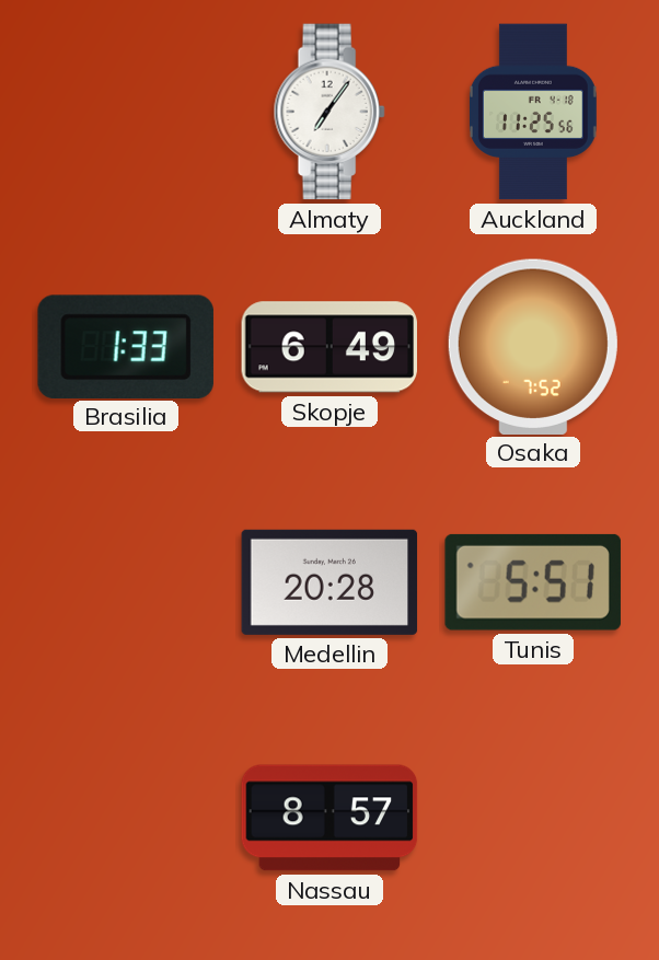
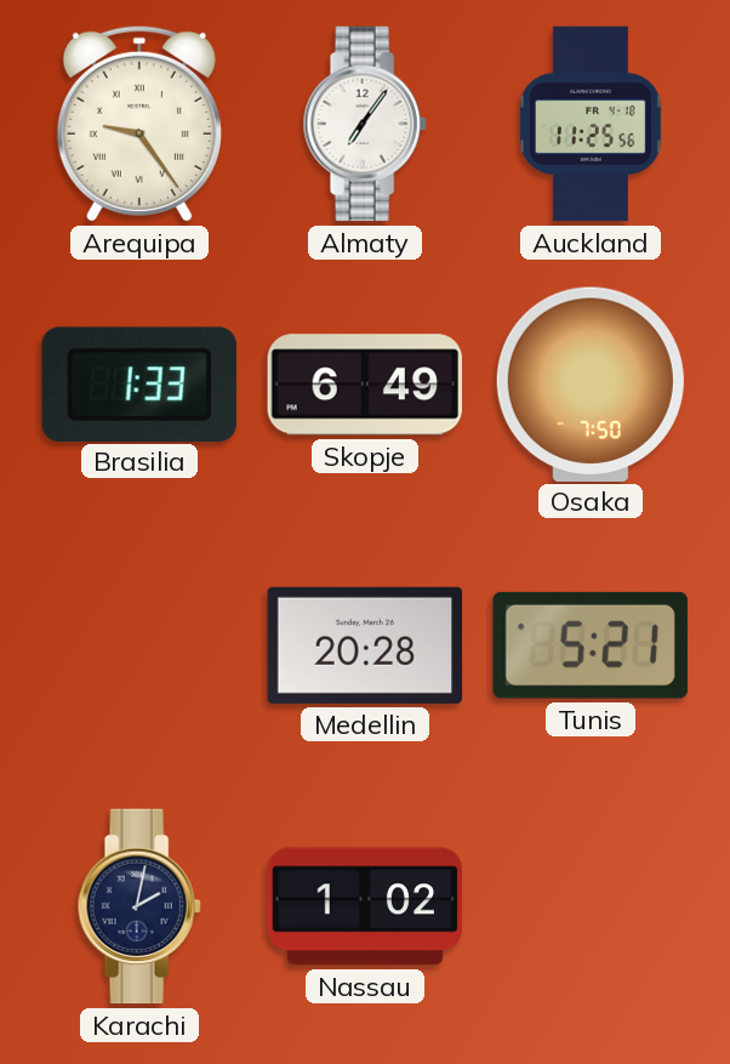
Arequipa: none -> 9:24
Osaka: 7:52 -> 7:50
Tunis: 5:51 -> 5:21
Karachi: none -> 2:02
Nassau: 8:57 -> 1:02
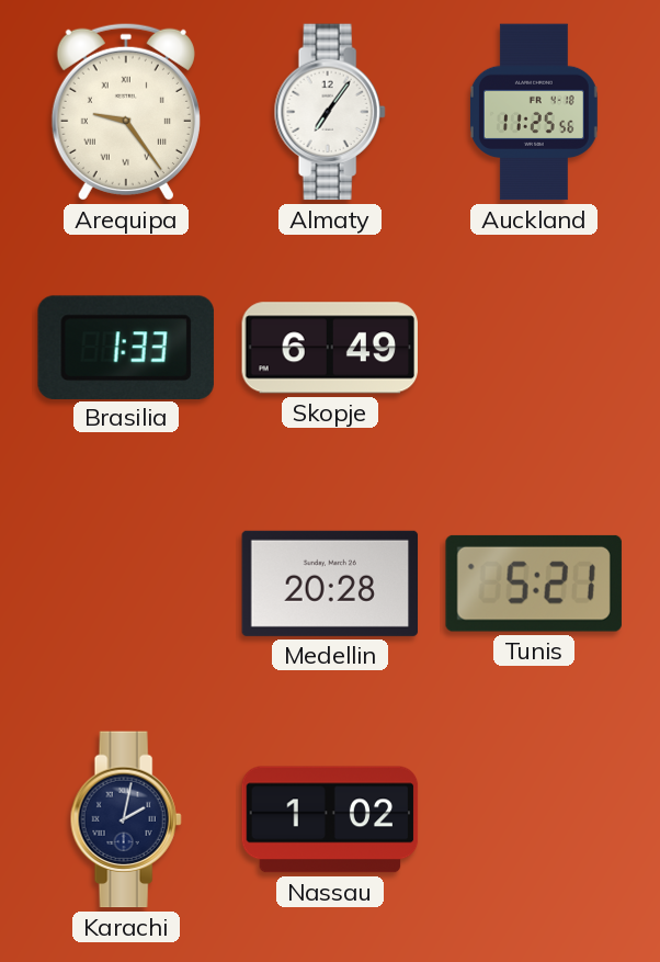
Osaka: 7:50 -> none
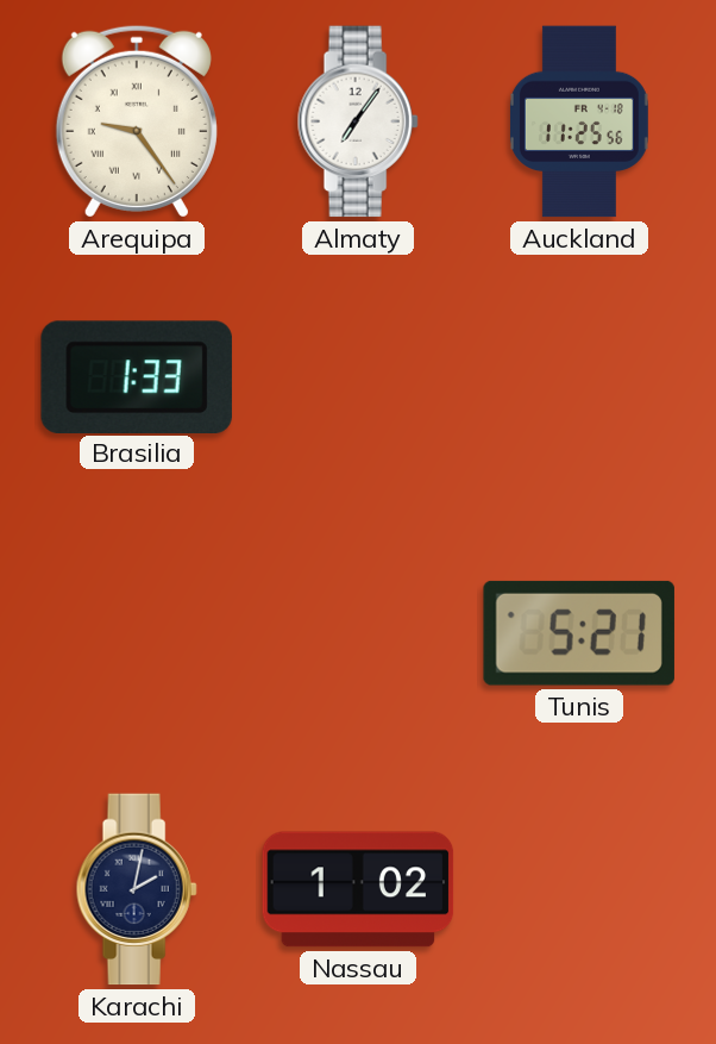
Skopje: 6:49 -> none
Medellin: 20:28 -> none
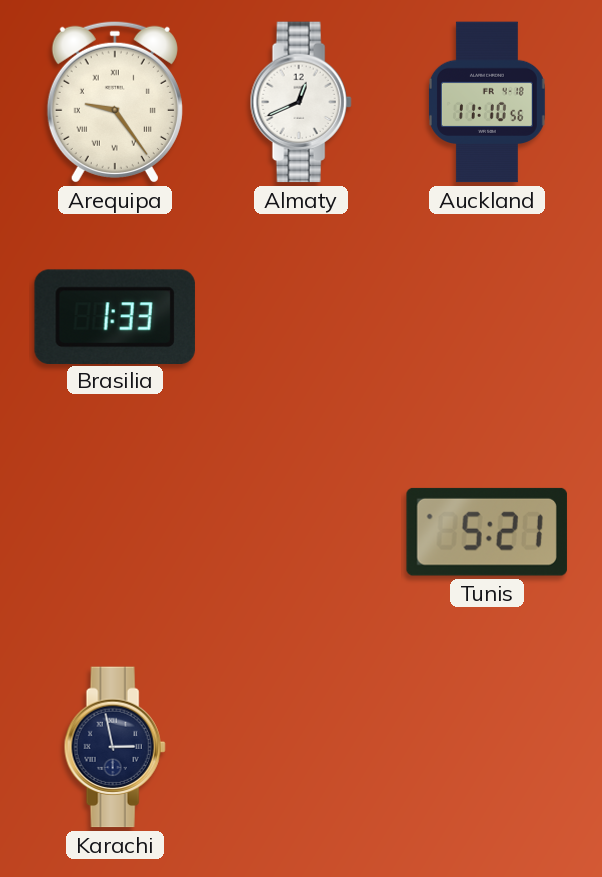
Almaty: 7:06 -> 12:41
Auckland: 11:25 -> 11:10
Karachi: 2:02 -> 2:58
Nassau: 1:02 -> none
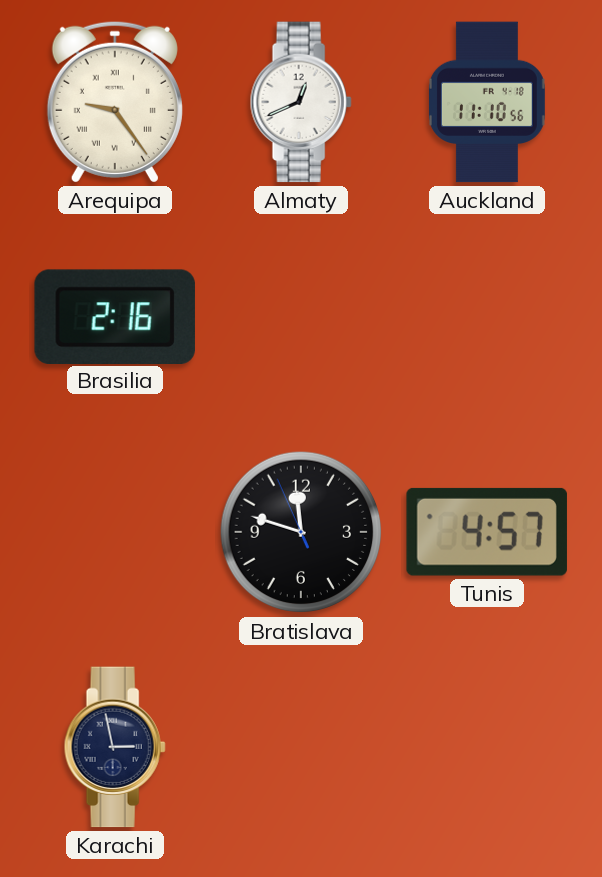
Brasilia: 1:33 -> 2:16
Bratislava: none -> 11:47
Tunis: 5:21 -> 4:57
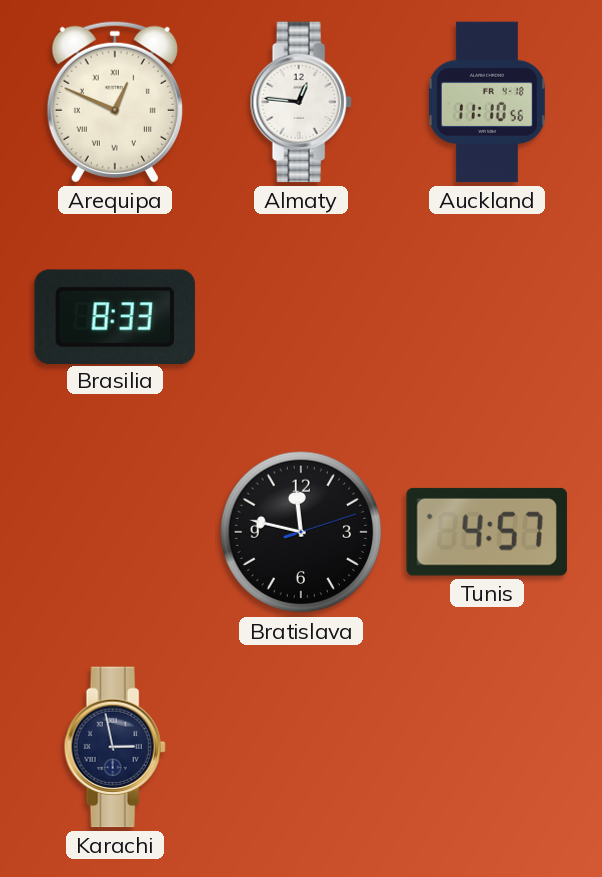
Arequipa: 9:24 -> 12:49
Almaty: 12:41 -> 12:46
Brasilia: 2:16 -> 8:33
Bratislava: 11:47:56 -> 11:47:12
